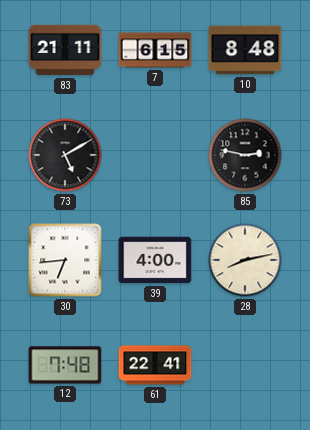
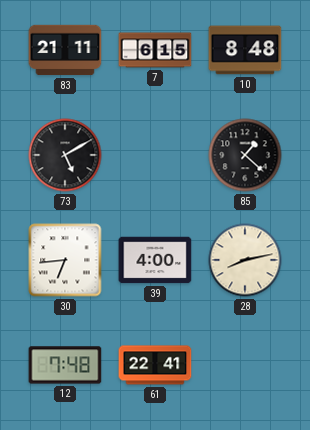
85: 2:47 -> 1:22
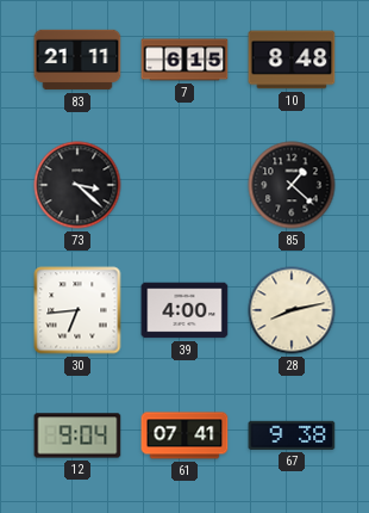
73: 5:10 -> 3:22
12: 7:48 -> 9:04
61: 22:41 -> 07:41
67: none -> 9:38
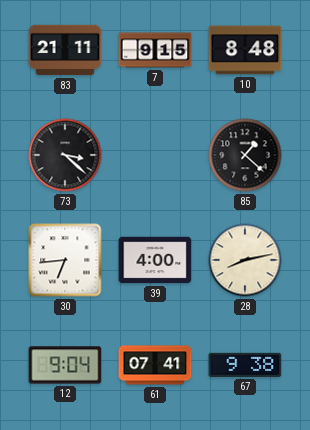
7: 6:15 -> 9:15
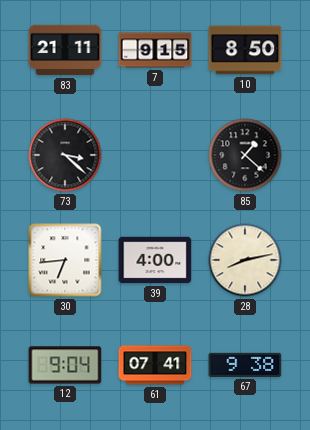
10: 8:48 -> 8:50
